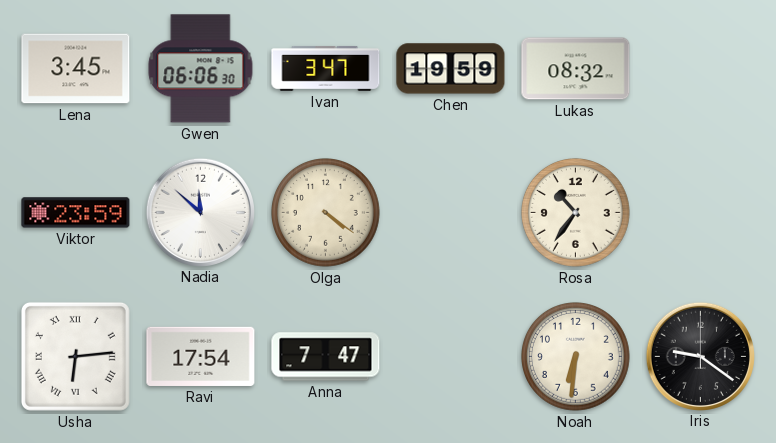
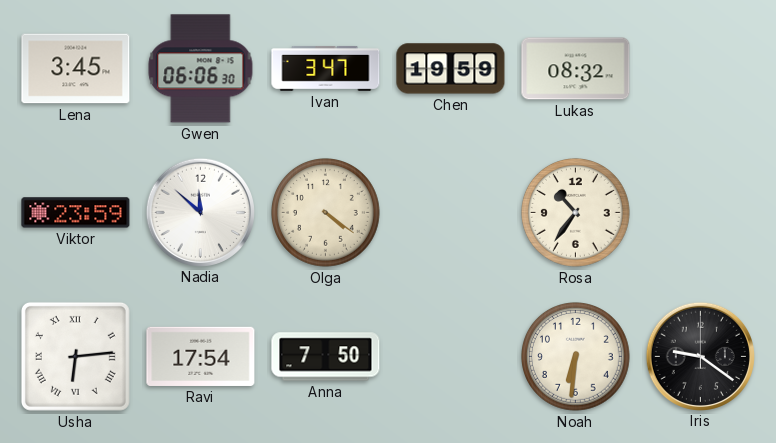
Anna: 7:47 -> 7:50
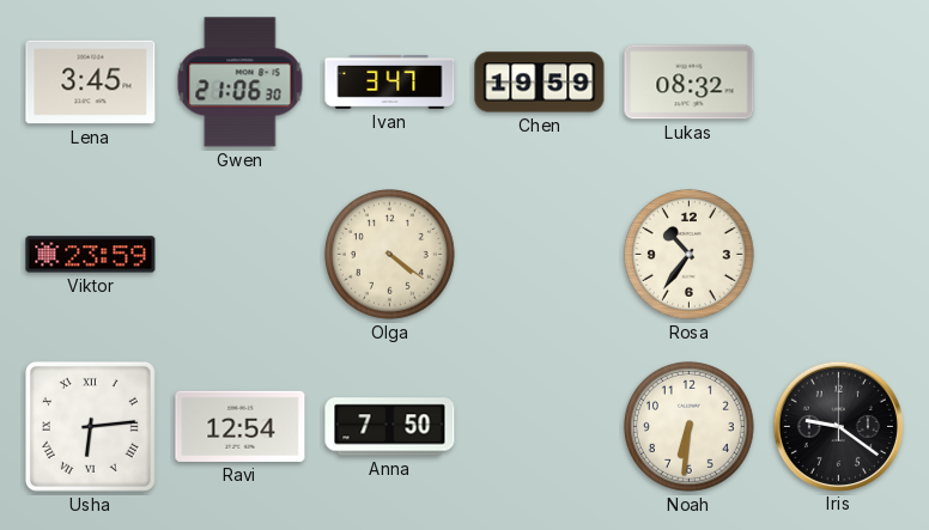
Gwen: 06:06 -> 21:06
Nadia: 11:52 -> none
Ravi: 17:54 -> 12:54
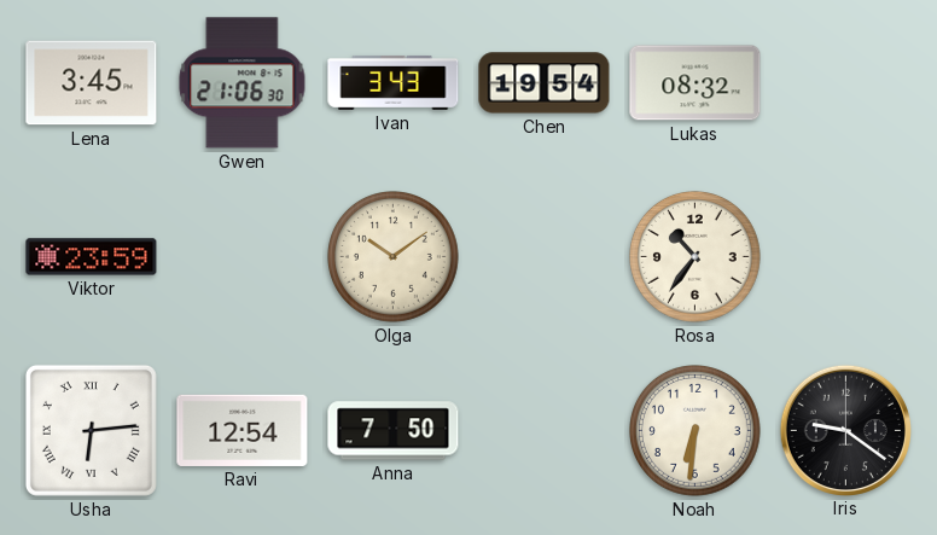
Ivan: 3:47 -> 3:43
Chen: 19:59 -> 19:54
Olga: 4:21 -> 10:09
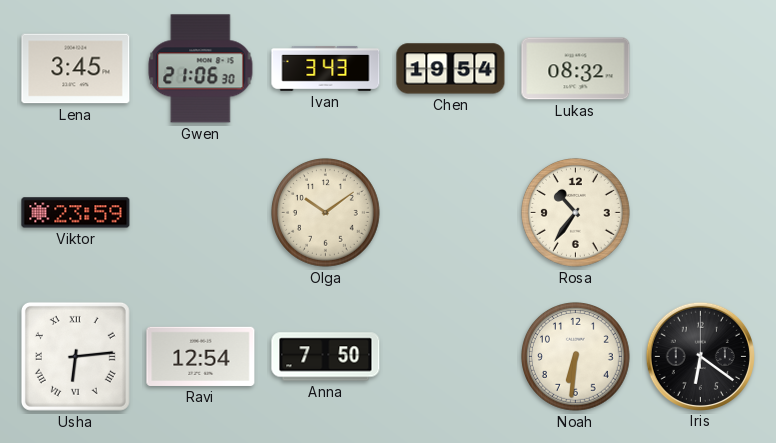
Iris: 9:21 -> 6:21
